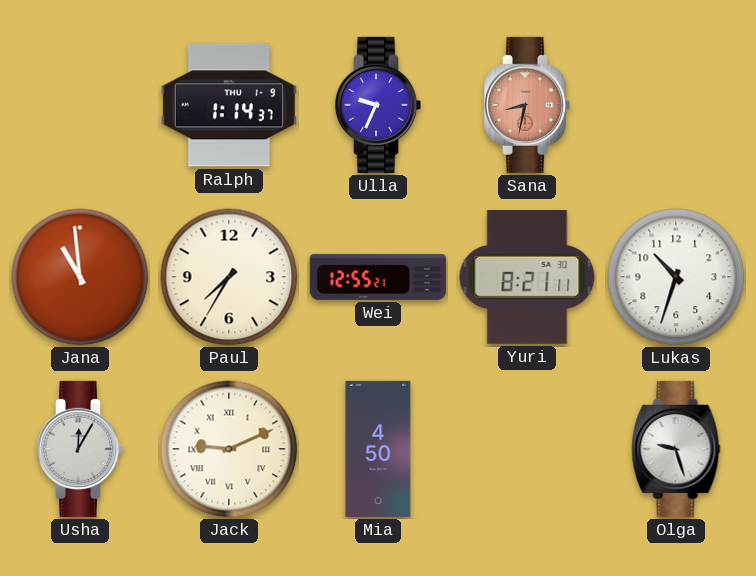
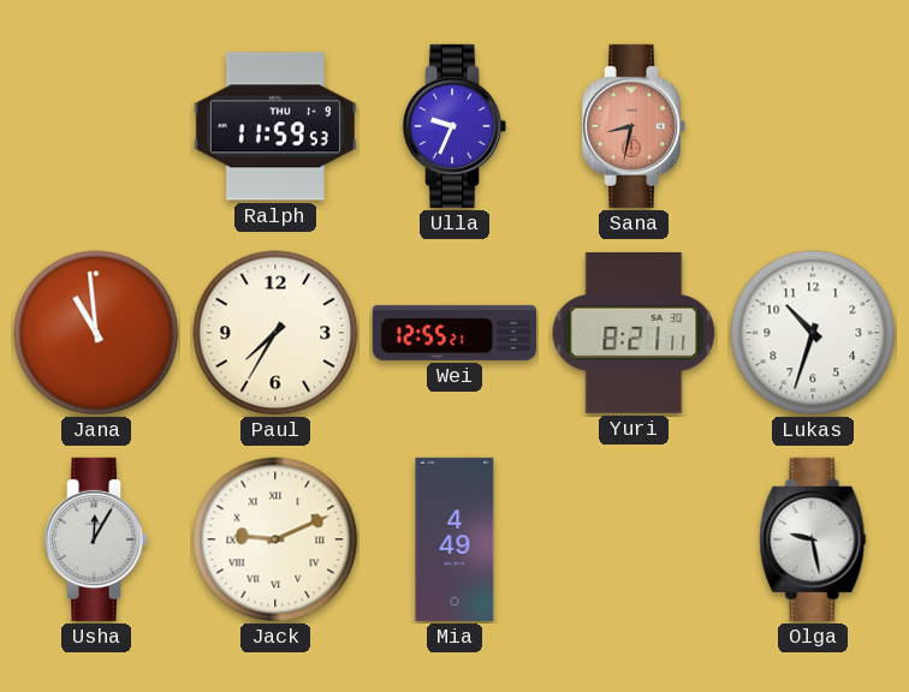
Ralph: 1:14 -> 11:59
Mia: 4:50 -> 4:49
Olga: 9:27 -> 9:28
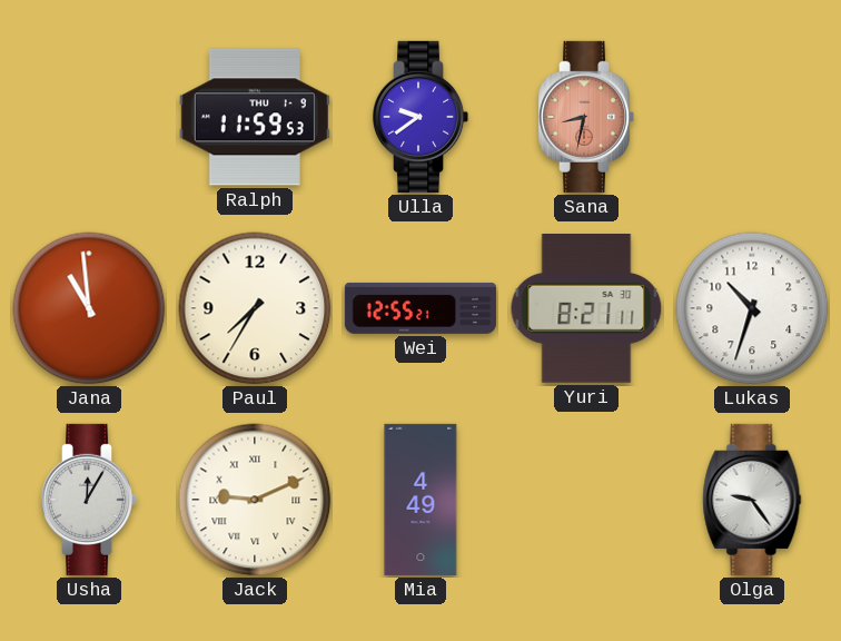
Ulla: 9:34 -> 9:39
Olga: 9:28 -> 9:24
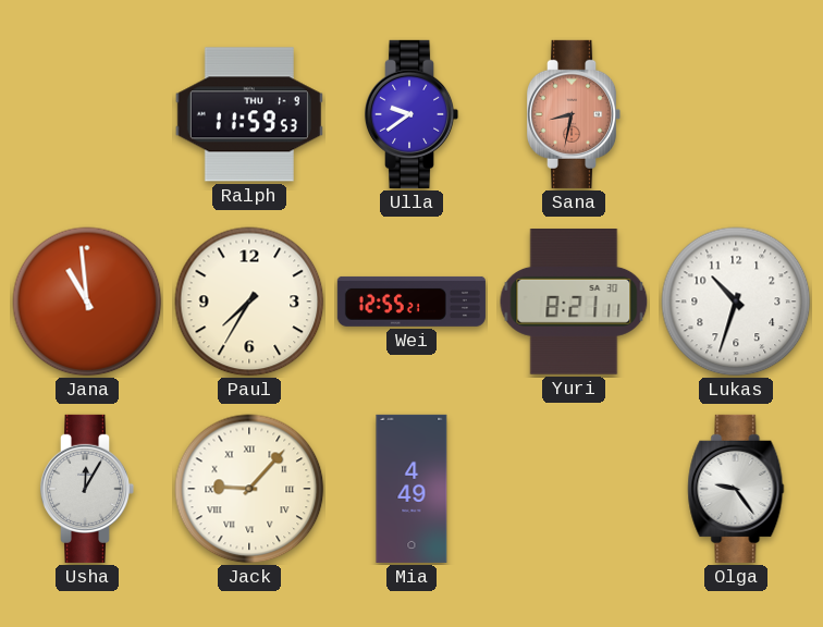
Jack: 9:11 -> 9:07
